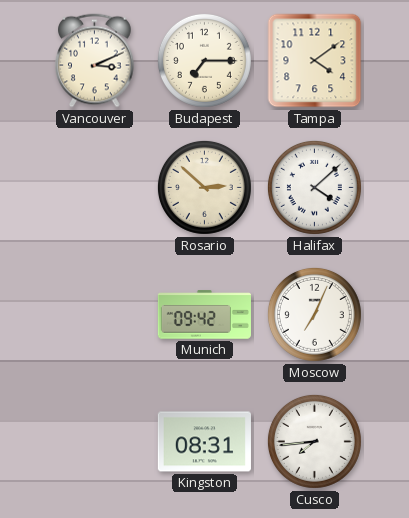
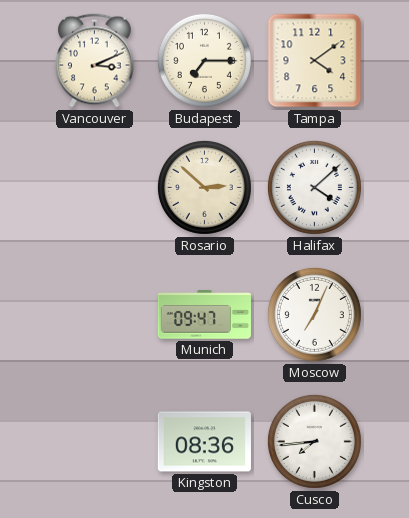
Munich: 09:42 -> 09:47
Kingston: 08:31 -> 08:36
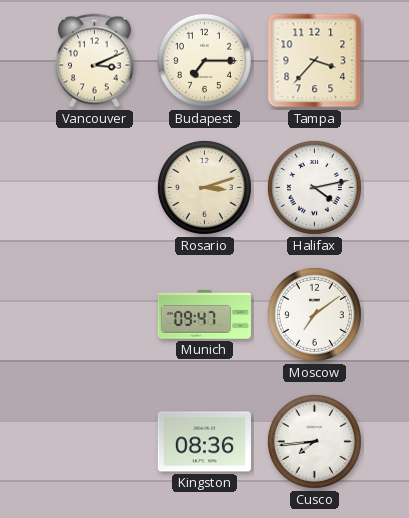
Tampa: 4:09 -> 3:37
Rosario: 2:52 -> 3:12
Halifax: 4:08 -> 4:13
Moscow: 7:04 -> 7:09
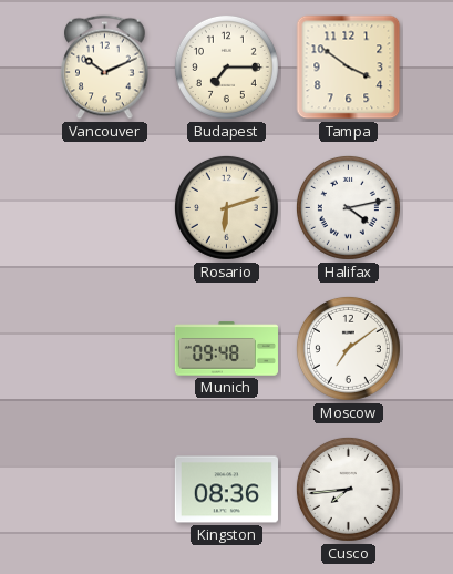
Vancouver: 3:11 -> 10:11
Tampa: 3:37 -> 3:51
Rosario: 3:12 -> 6:12
Munich: 09:47 -> 09:48
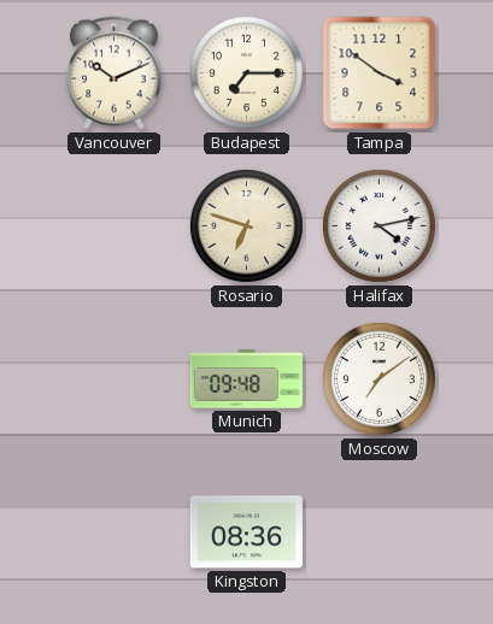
Rosario: 6:12 -> 6:48
Cusco: 7:44 -> none
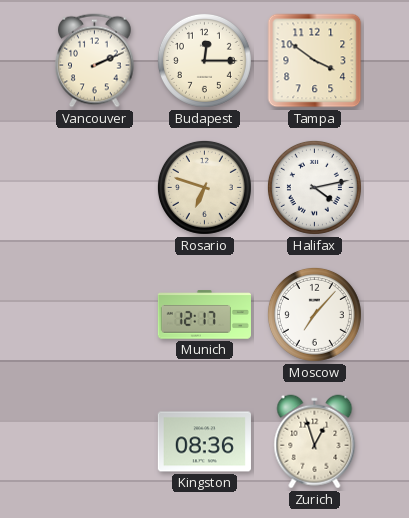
Vancouver: 10:11 -> 2:11
Budapest: 7:15 -> 12:15
Munich: 09:48 -> 12:17
Moscow: 7:09 -> 7:07
Zurich: none -> 12:57
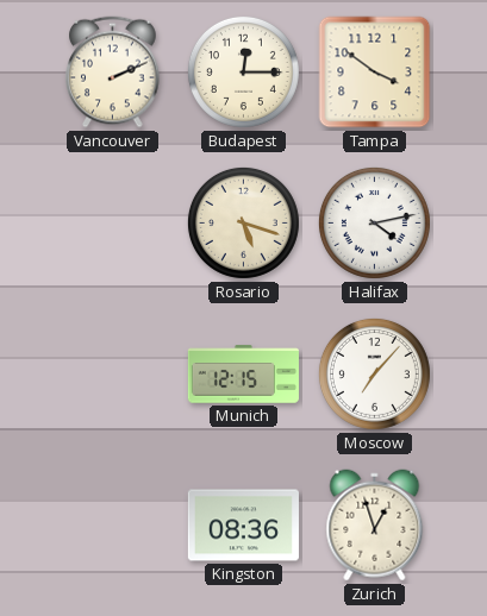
Rosario: 6:48 -> 5:18
Munich: 12:17 -> 12:15
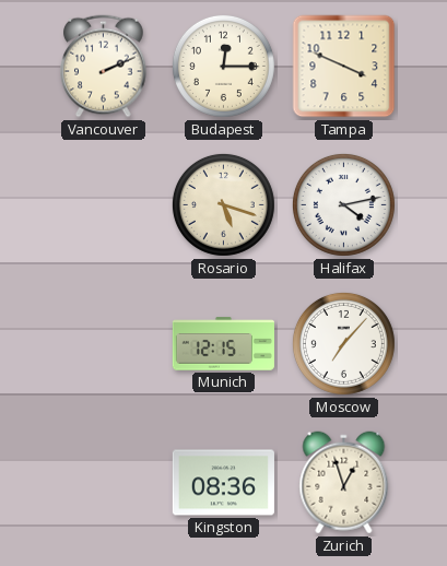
Tampa: 3:51 -> 3:49
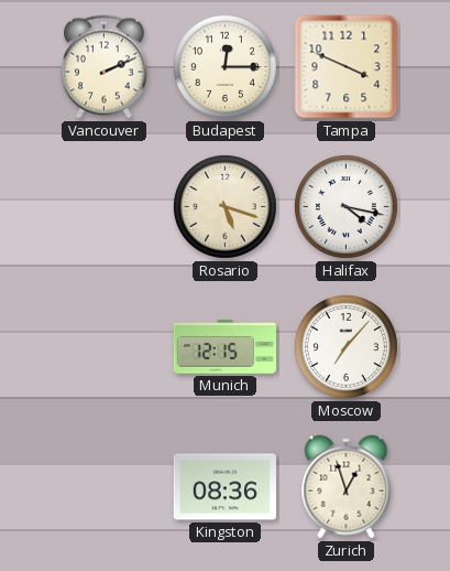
Halifax: 4:13 -> 4:17
